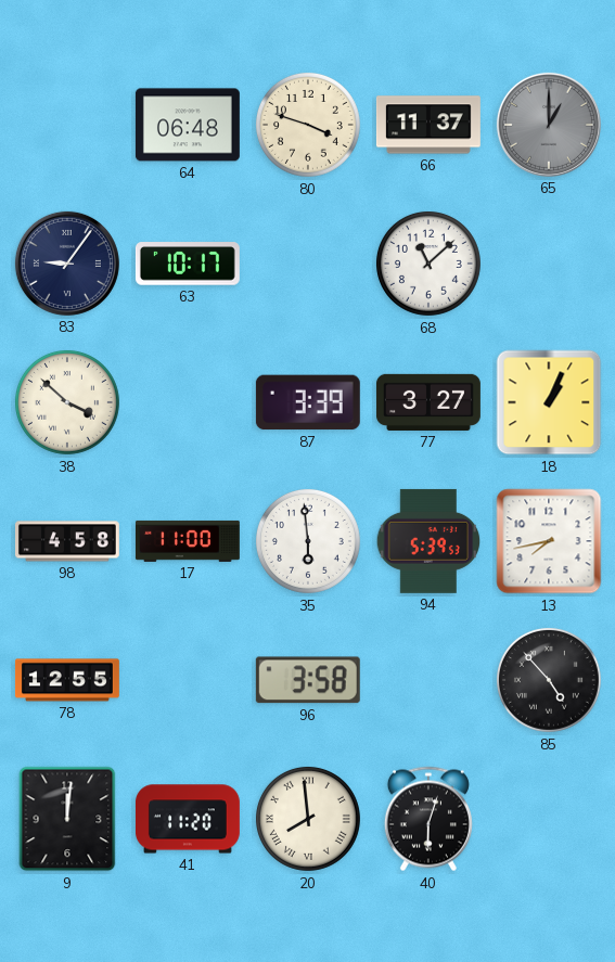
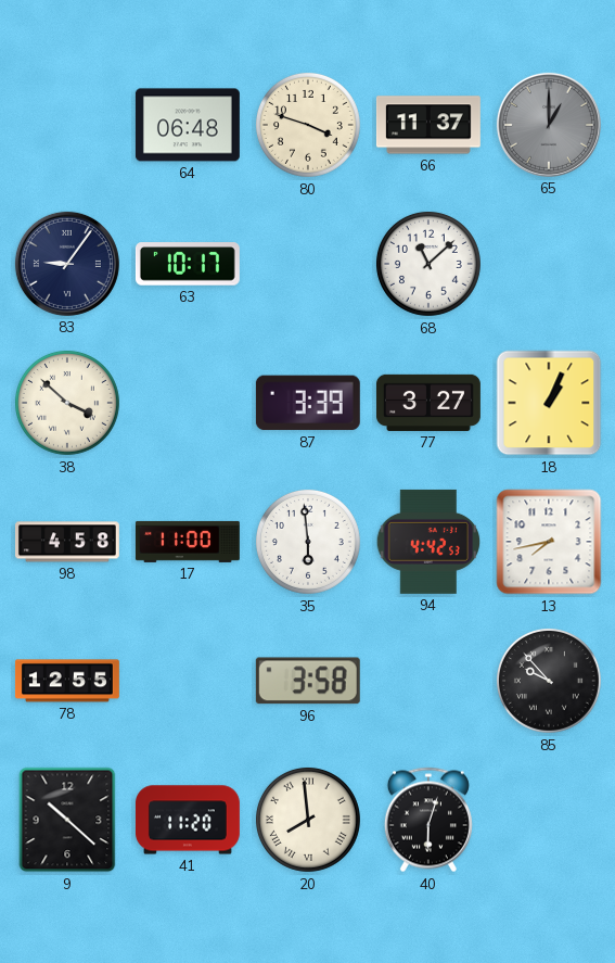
94: 5:39 -> 4:42
85: 4:53 -> 9:53
9: 12:01 -> 10:22
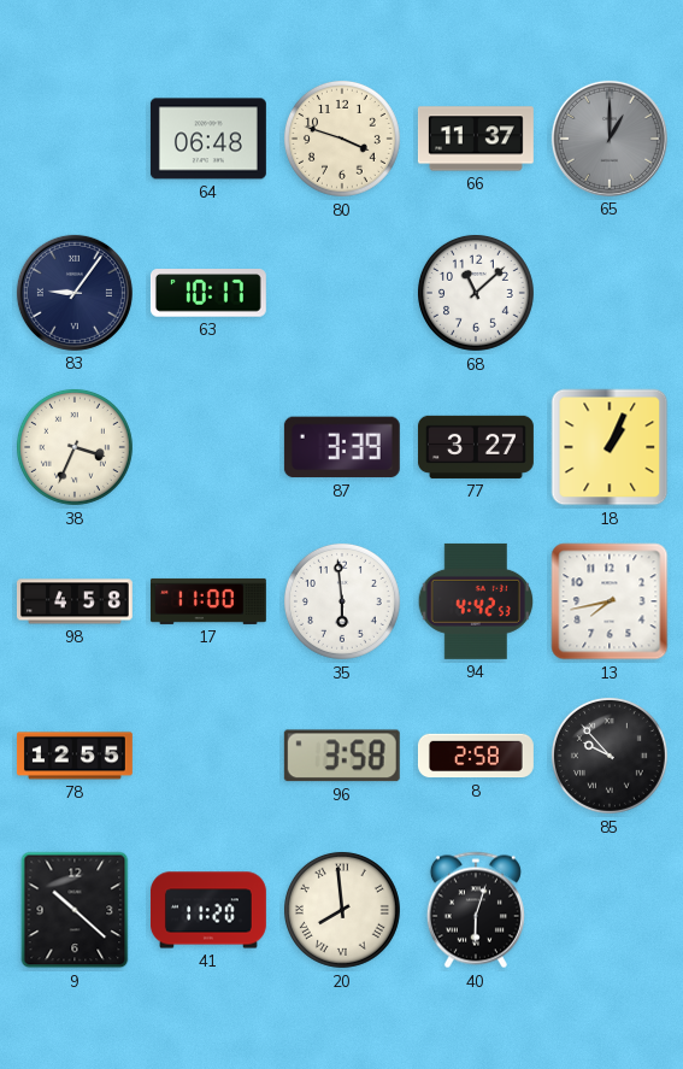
38: 3:52 -> 3:34
8: none -> 2:58
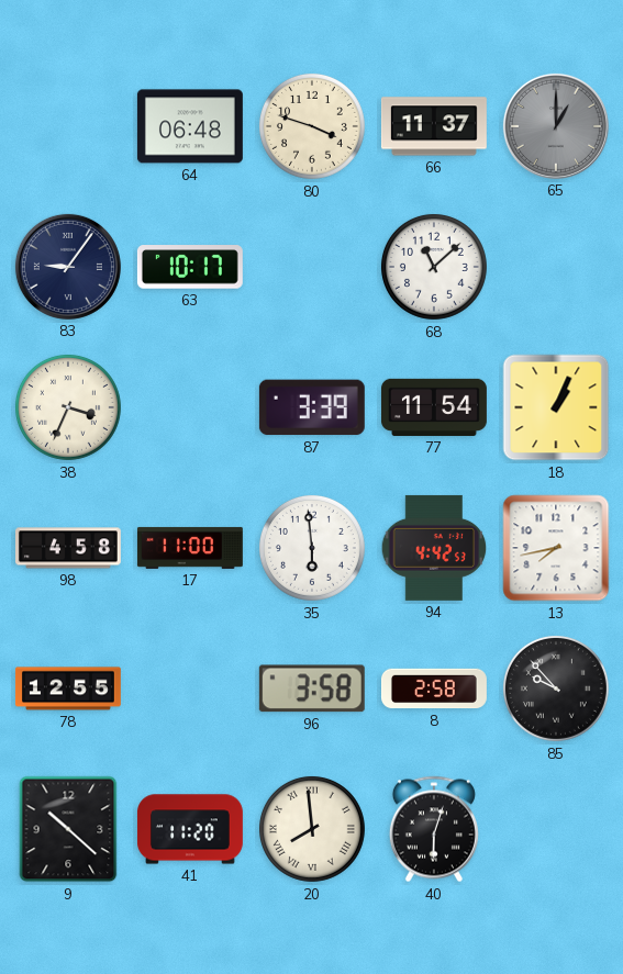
77: 3:27 -> 11:54
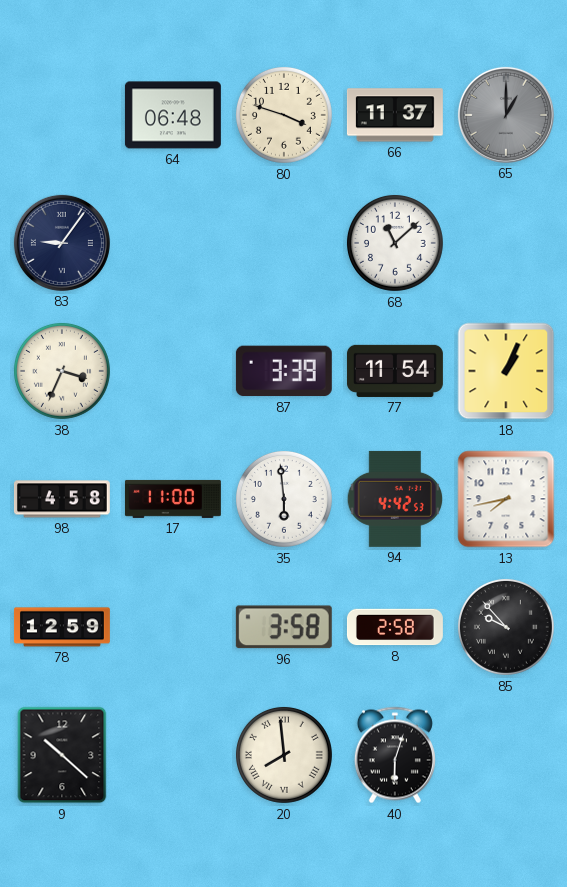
63: 10:17 -> none
78: 12:55 -> 12:59
41: 11:20 -> none
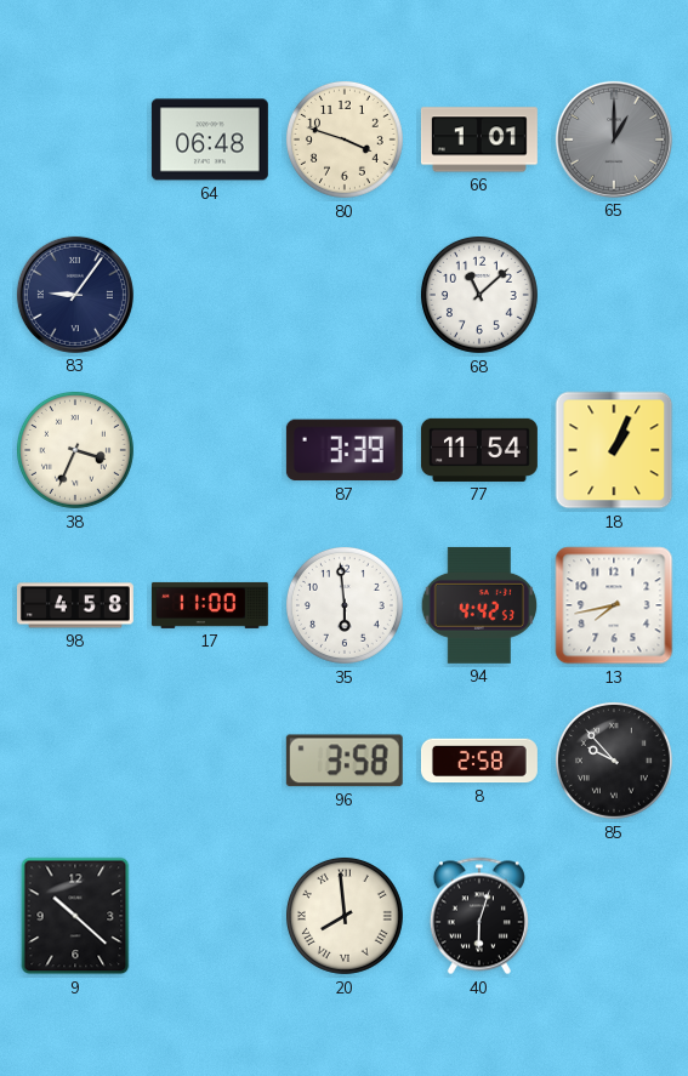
66: 11:37 -> 1:01
78: 12:59 -> none
